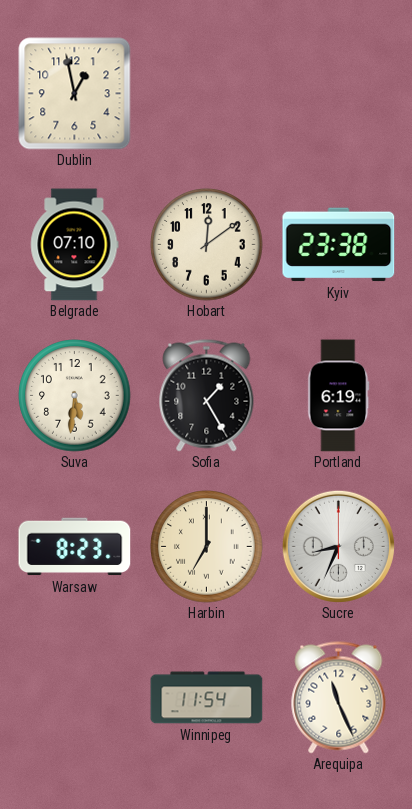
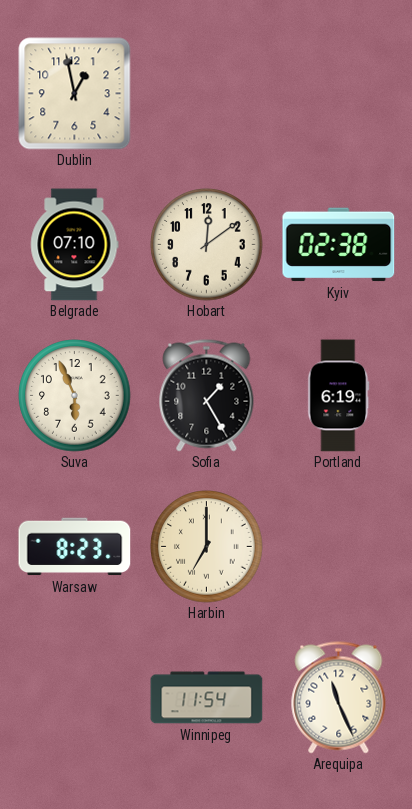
Kyiv: 23:38 -> 02:38
Suva: 5:31 -> 5:56
Sucre: 8:34 -> none
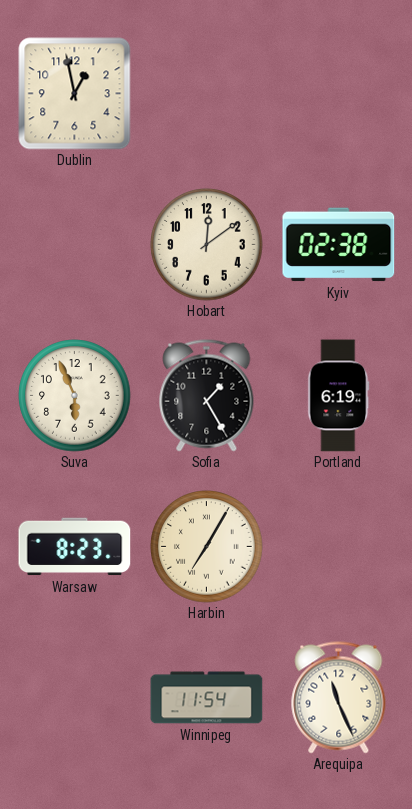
Belgrade: 07:10 -> none
Harbin: 7:00 -> 7:05
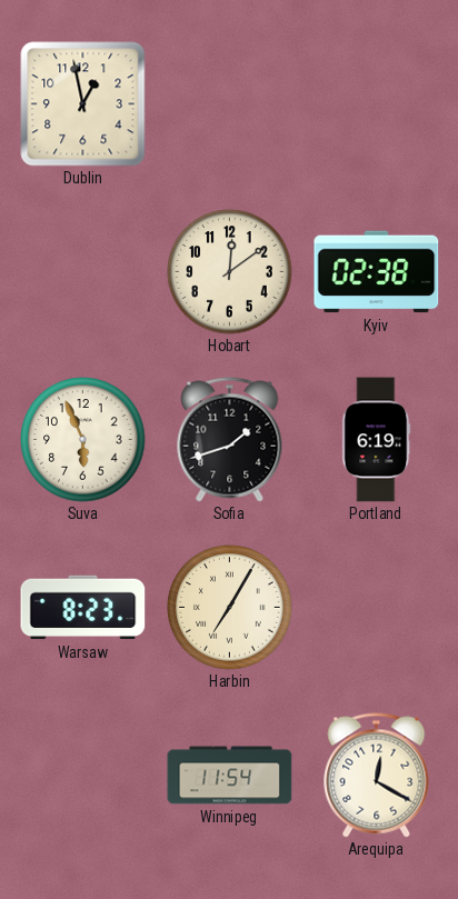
Sofia: 1:25 -> 1:42
Arequipa: 11:26 -> 12:20
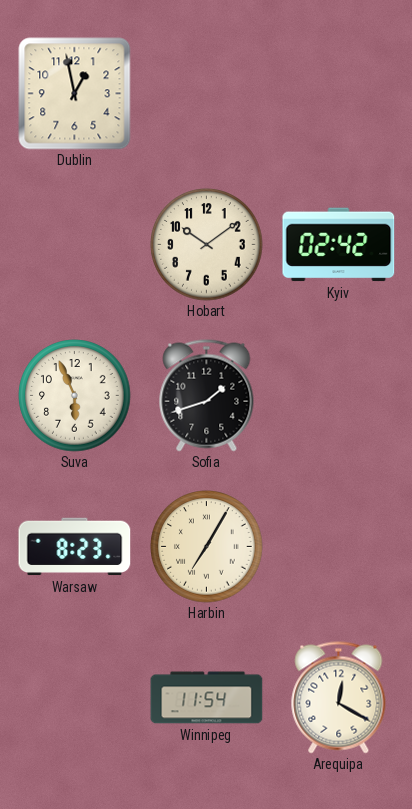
Hobart: 12:09 -> 10:09
Kyiv: 02:38 -> 02:42
Portland: 6:19 -> none
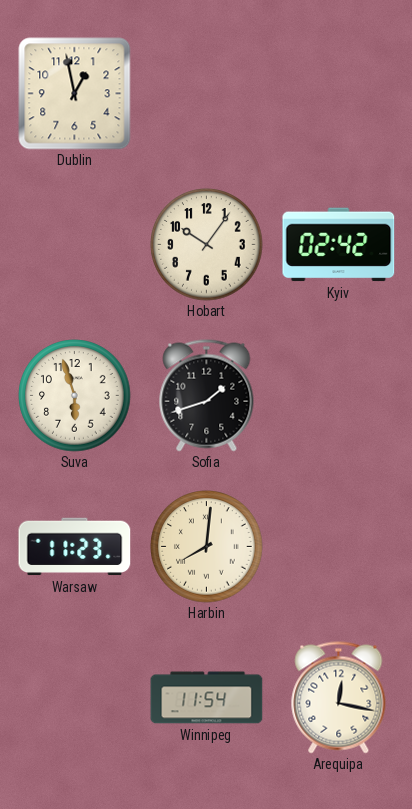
Hobart: 10:09 -> 10:06
Suva: 5:56 -> 5:57
Warsaw: 8:23 -> 11:23
Harbin: 7:05 -> 8:01
Arequipa: 12:20 -> 12:17
